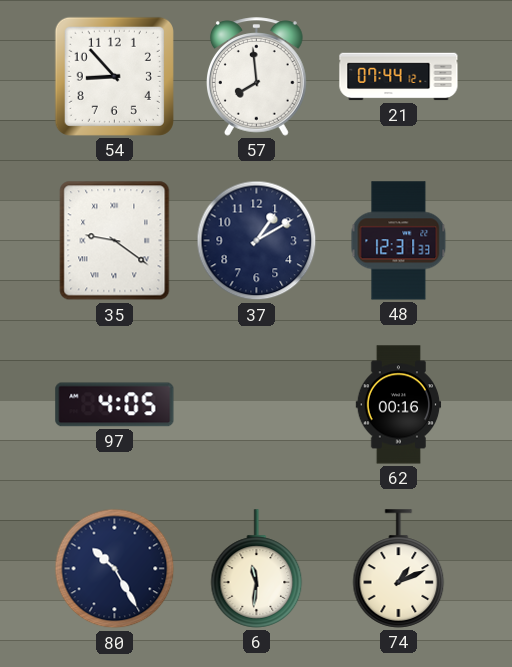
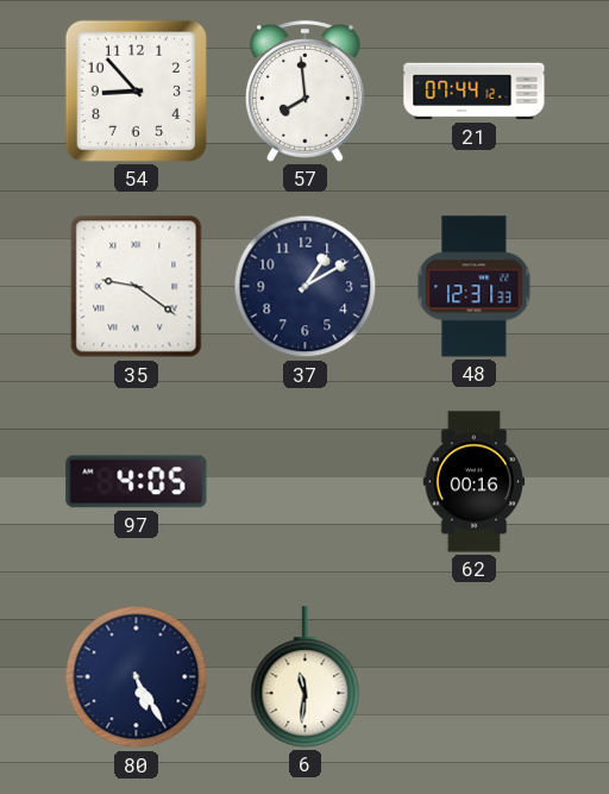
80: 10:25 -> 5:25
74: 1:11 -> none
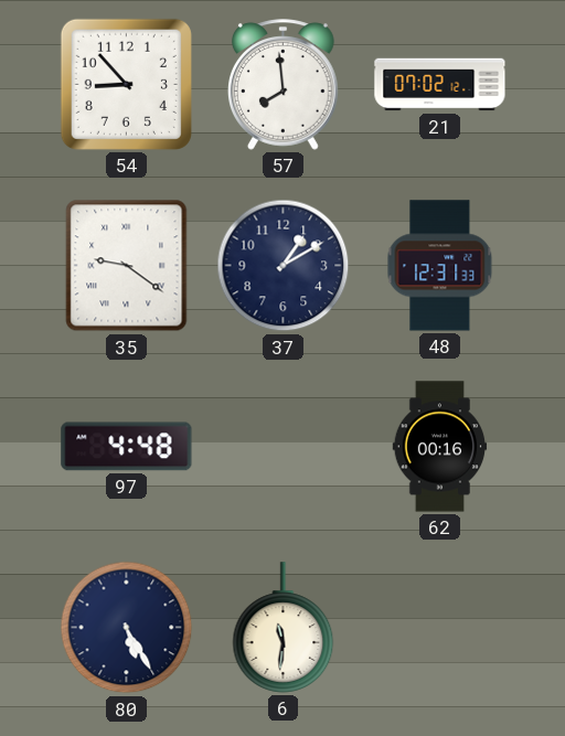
21: 07:44 -> 07:02
97: 4:05 -> 4:48
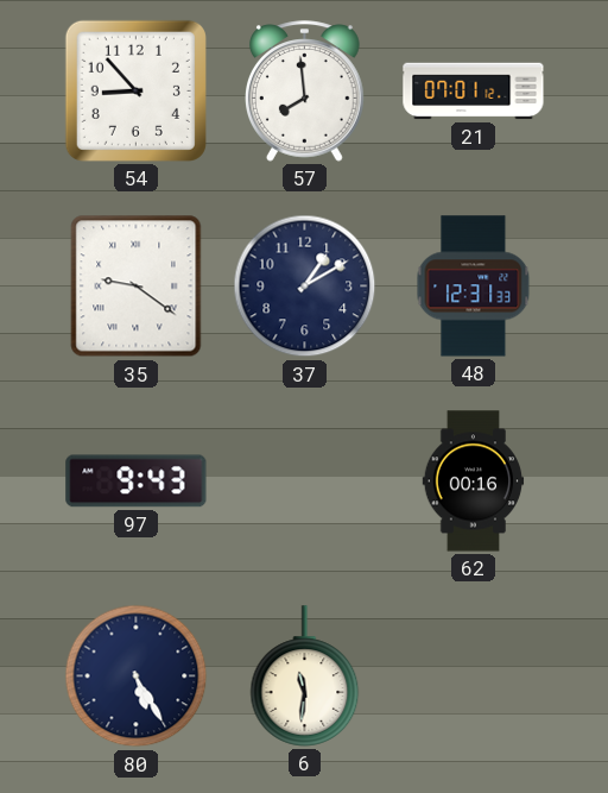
21: 07:02 -> 07:01
97: 4:48 -> 9:43
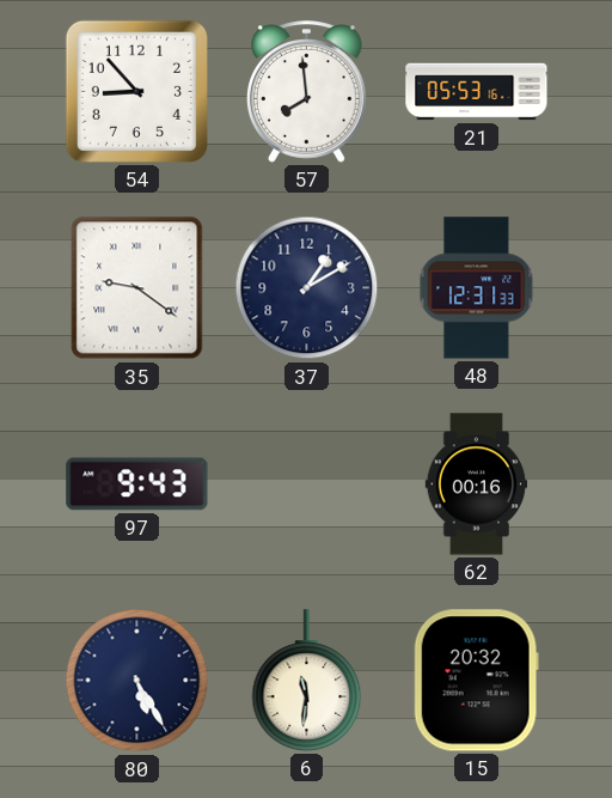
21: 07:01 -> 05:53
15: none -> 20:32
